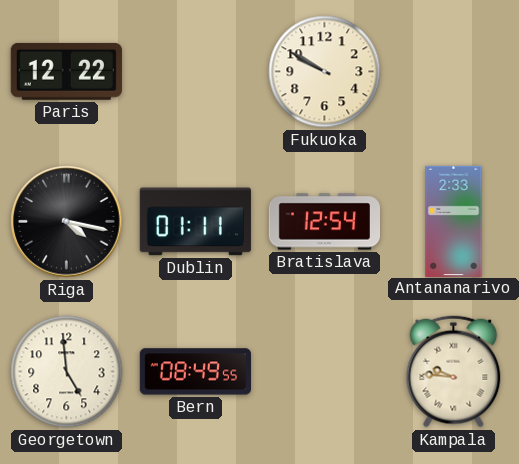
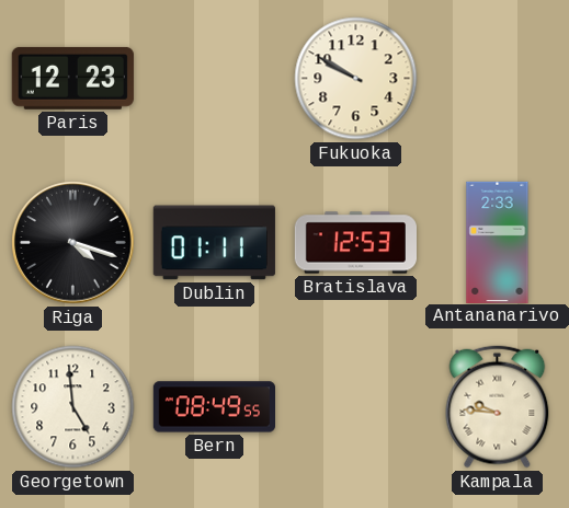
Paris: 12:22 -> 12:23
Riga: 4:17 -> 4:18
Bratislava: 12:54 -> 12:53
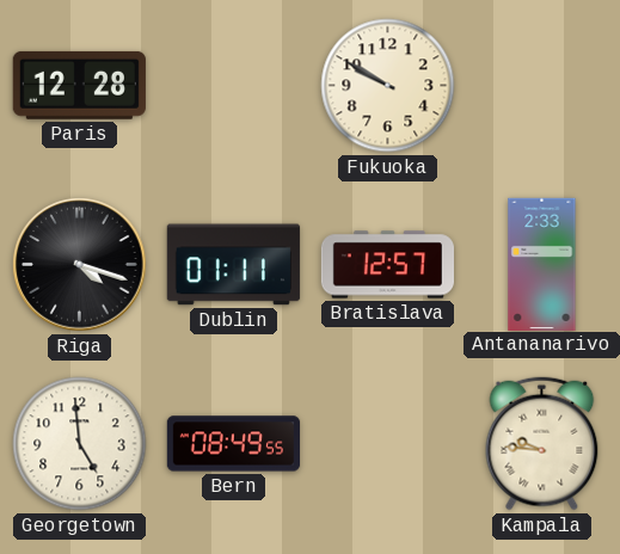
Paris: 12:23 -> 12:28
Bratislava: 12:53 -> 12:57
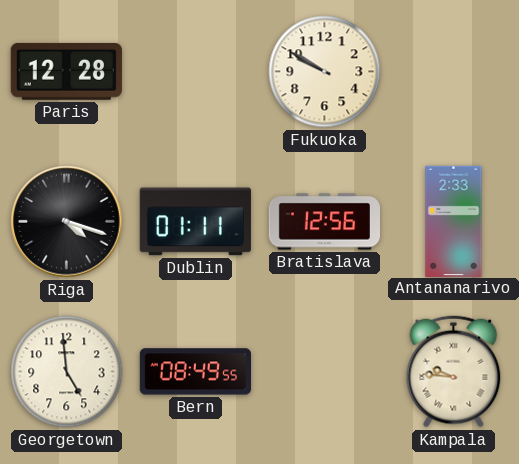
Bratislava: 12:57 -> 12:56
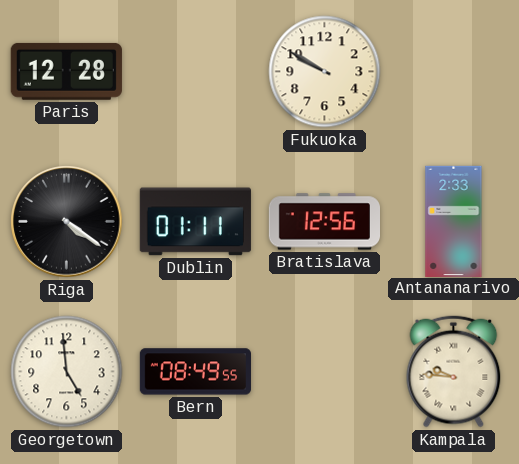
Riga: 4:18 -> 4:21
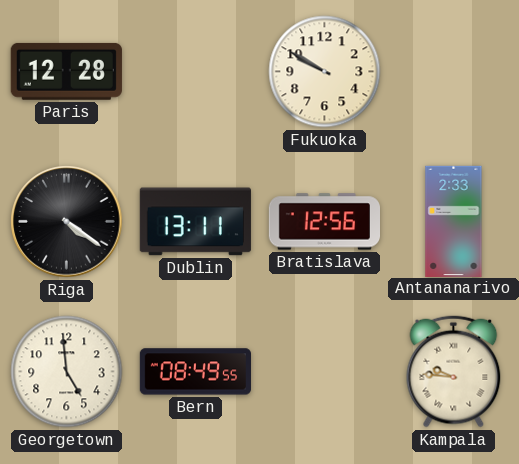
Dublin: 01:11 -> 13:11
